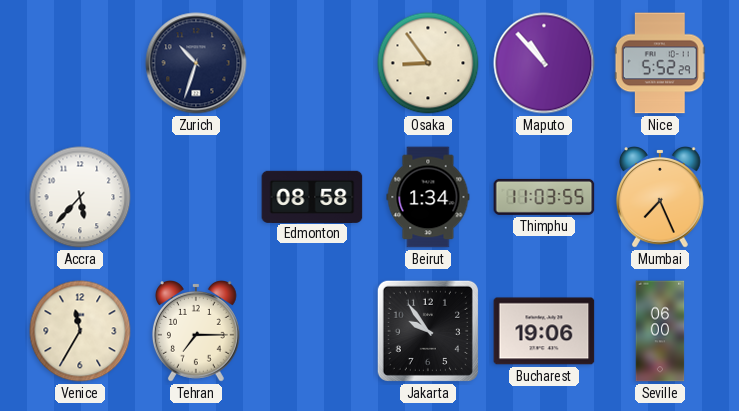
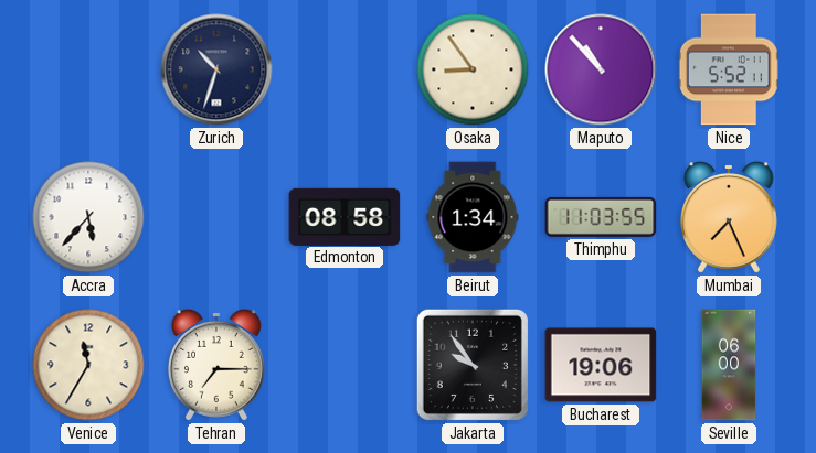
Nice: 5:52:29 -> 5:52:11
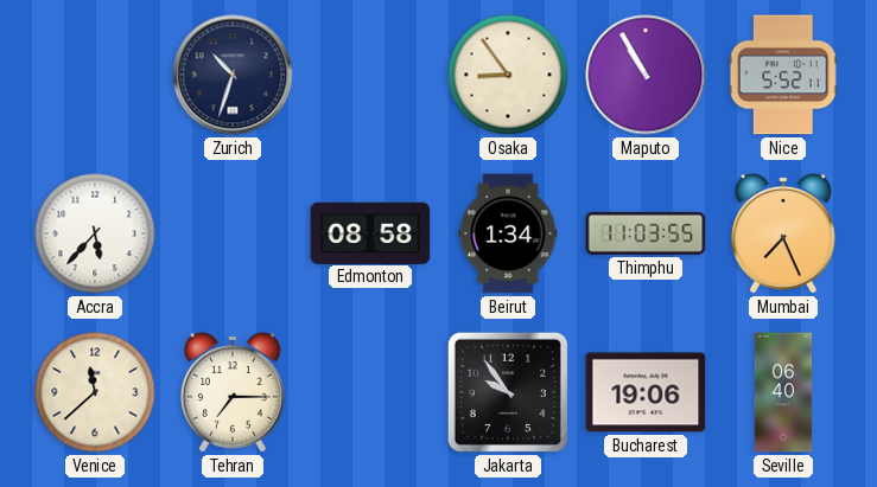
Maputo: 10:53 -> 10:55
Venice: 11:35 -> 11:38
Seville: 06:00 -> 06:40
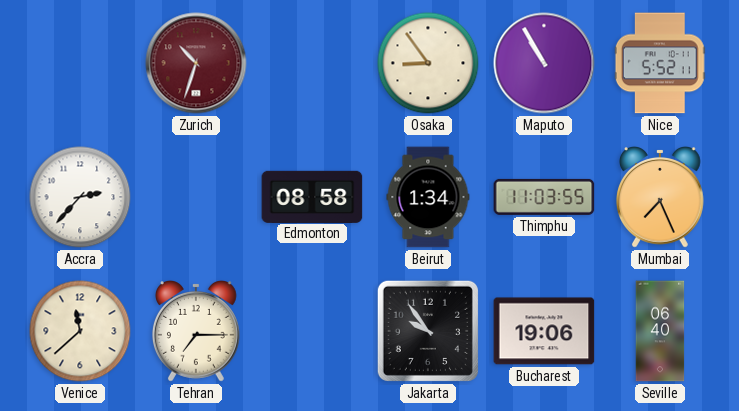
Zurich dial: navy -> burgundy
Accra: 5:37 -> 2:37
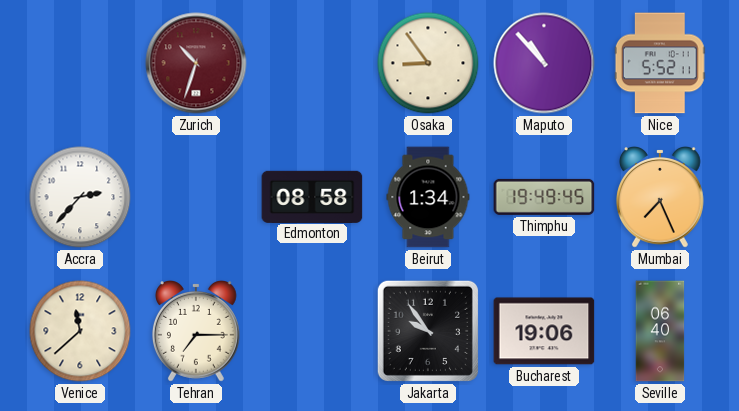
Maputo: 10:55 -> 10:53
Thimphu: 11:03 -> 19:49
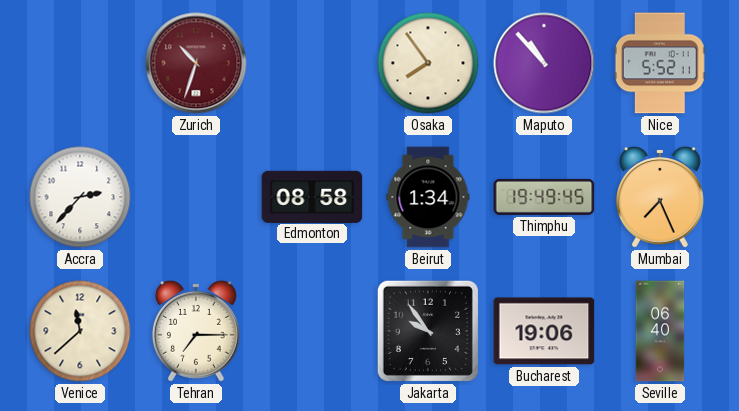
Osaka: 8:54 -> 7:54
